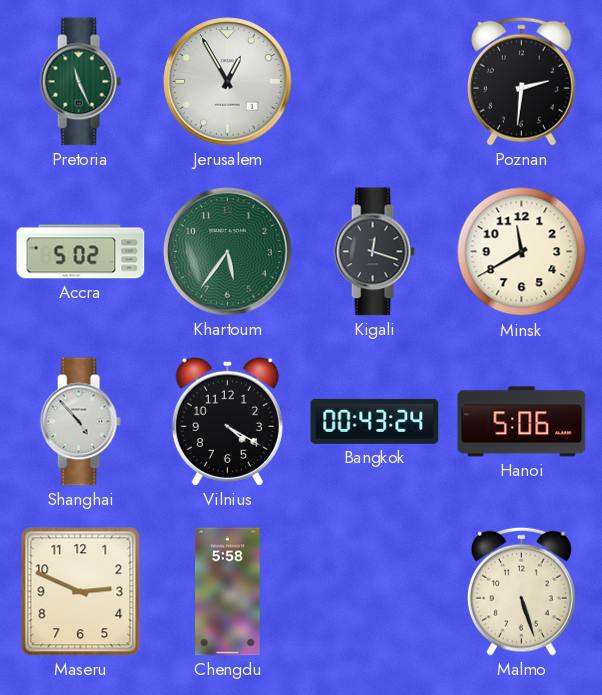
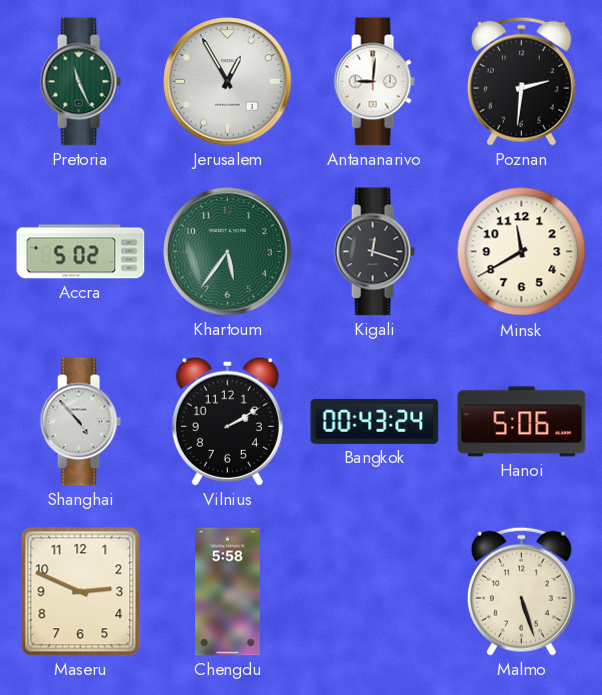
Antananarivo: none -> 9:01
Vilnius: 4:20 -> 2:10
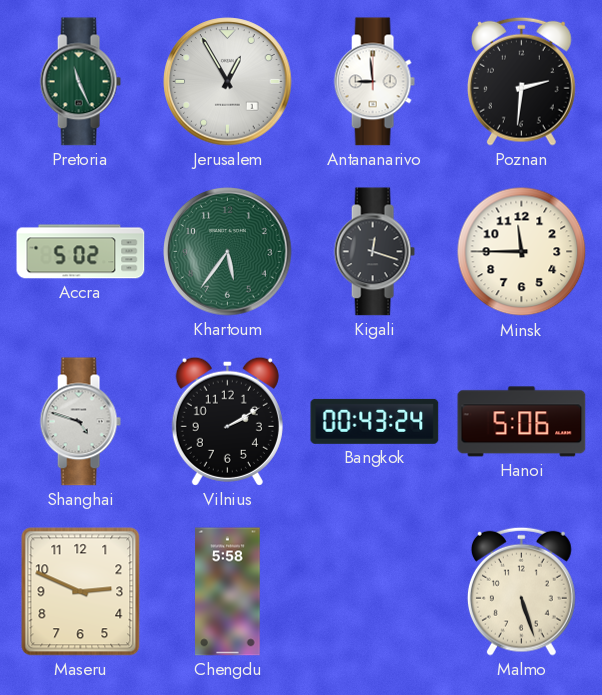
Antananarivo: 9:01 -> 8:59
Minsk: 11:40 -> 11:45
Shanghai: 4:53 -> 4:48
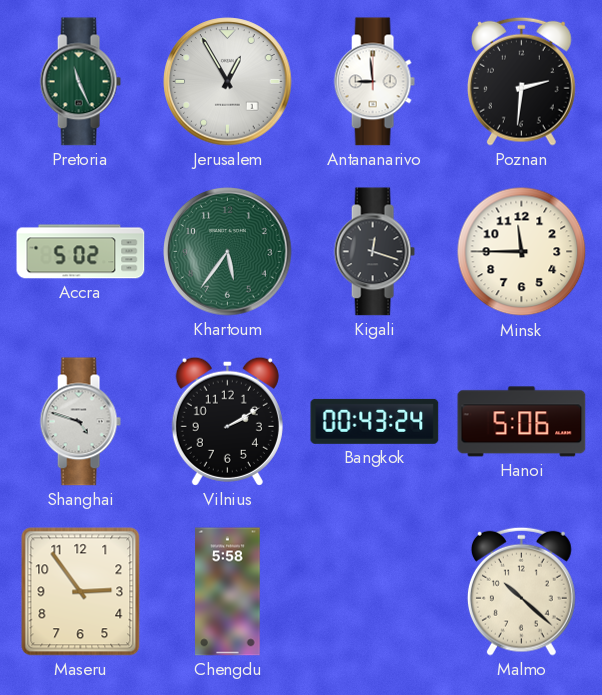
Maseru: 2:49 -> 2:54
Malmo: 5:27 -> 10:22
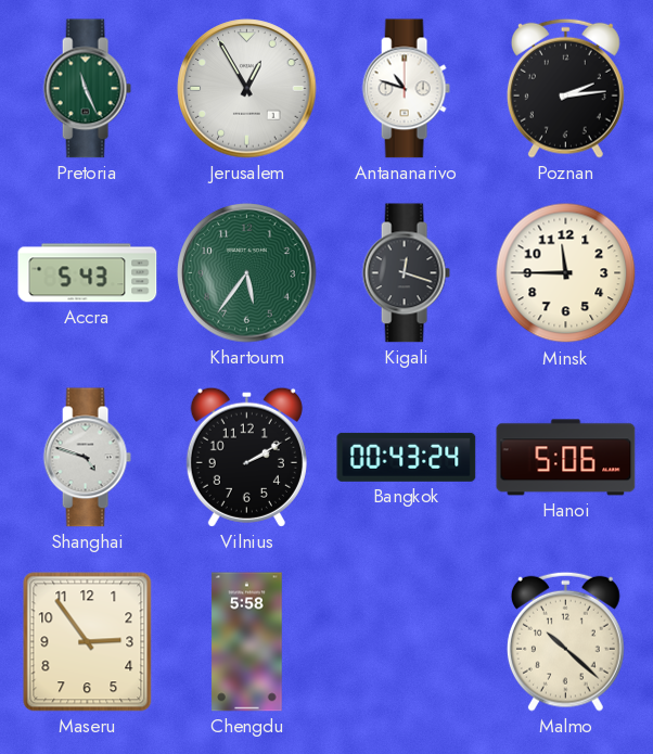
Antananarivo: 8:59 -> 10:48
Poznan: 2:31 -> 2:14
Accra: 5:02 -> 5:43
